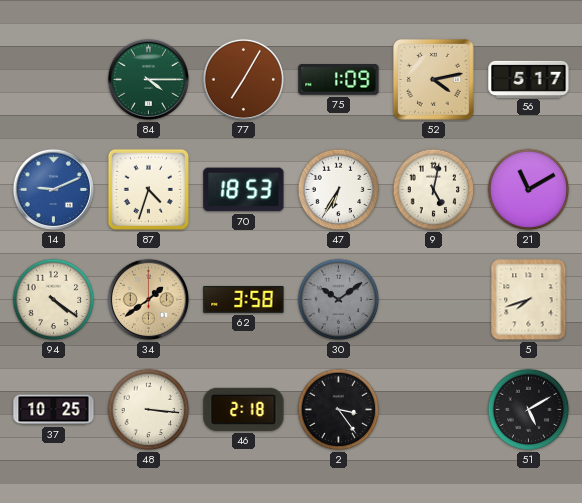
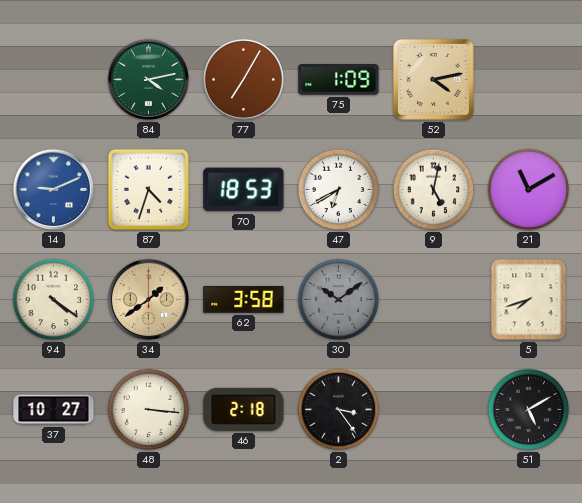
84: 4:15 -> 4:13
56: 5:17 -> none
47: 6:35 -> 6:40
37: 10:25 -> 10:27
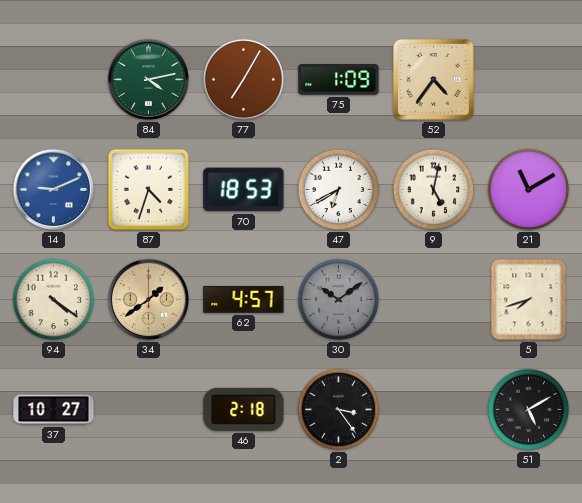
52: 4:13 -> 4:36
62: 3:58 -> 4:57
48: 3:16 -> none
